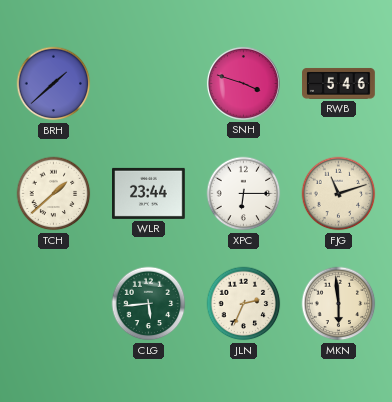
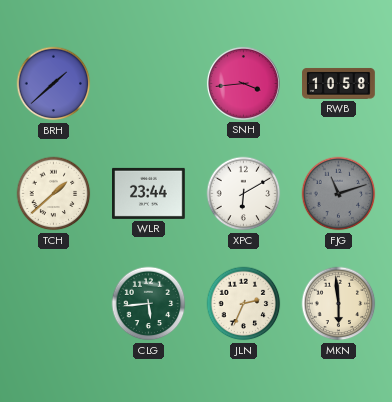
SNH: 3:48 -> 3:44
RWB: 5:46 -> 10:58
XPC: 6:15 -> 6:10
FJG dial: cream -> grey
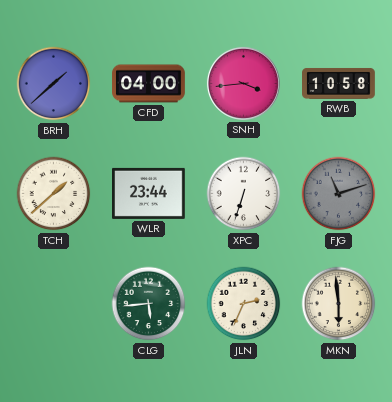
CFD: none -> 04:00
XPC: 6:10 -> 6:33
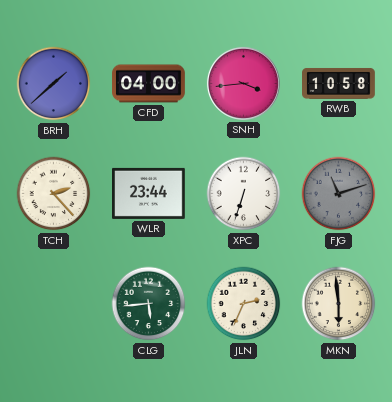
TCH: 1:38 -> 2:23
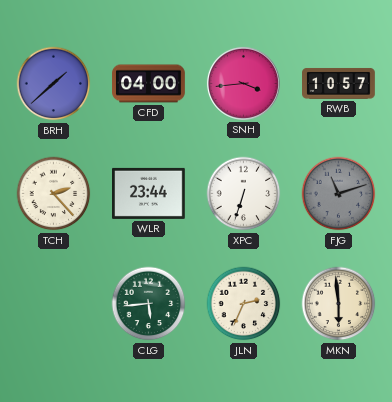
RWB: 10:58 -> 10:57
